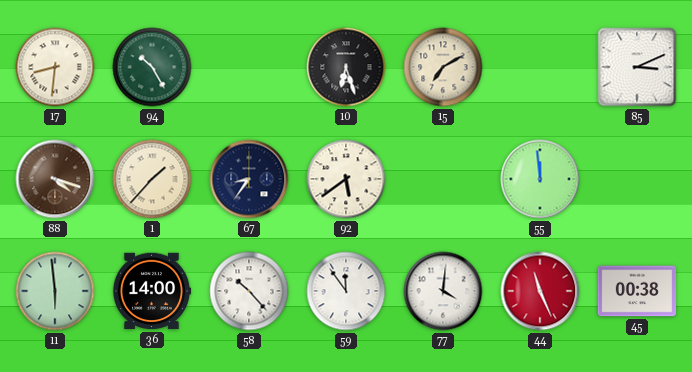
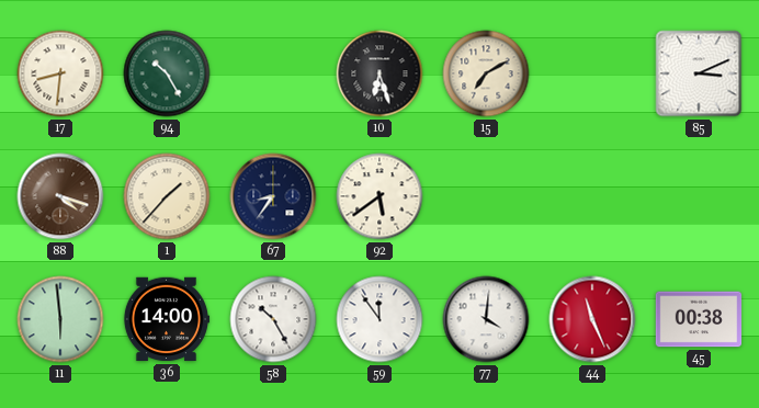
55: 11:59 -> none
58: 10:23 -> 10:25
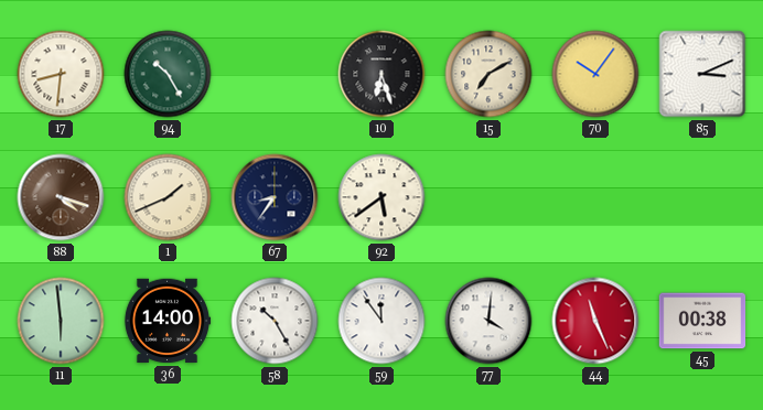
70: none -> 10:06
1: 1:37 -> 1:41
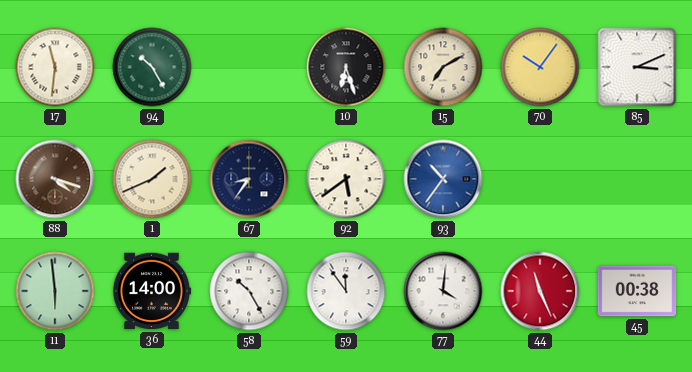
17: 8:31 -> 11:31
93: none -> 10:36
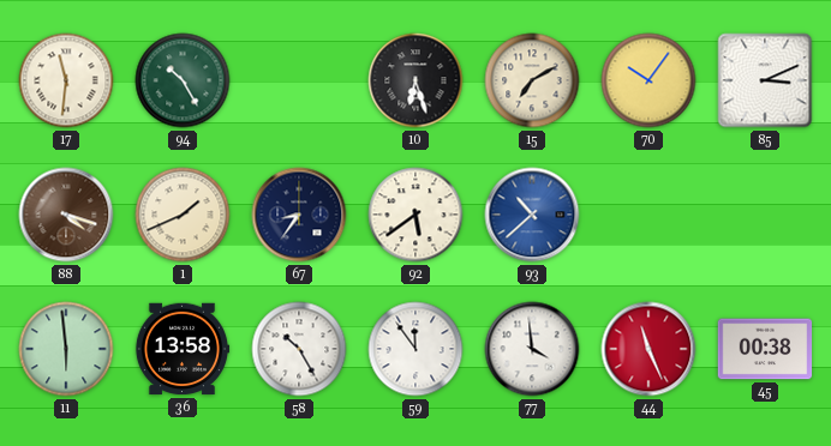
93: 10:36 -> 10:38
36: 14:00 -> 13:58
77: 4:01 -> 3:59
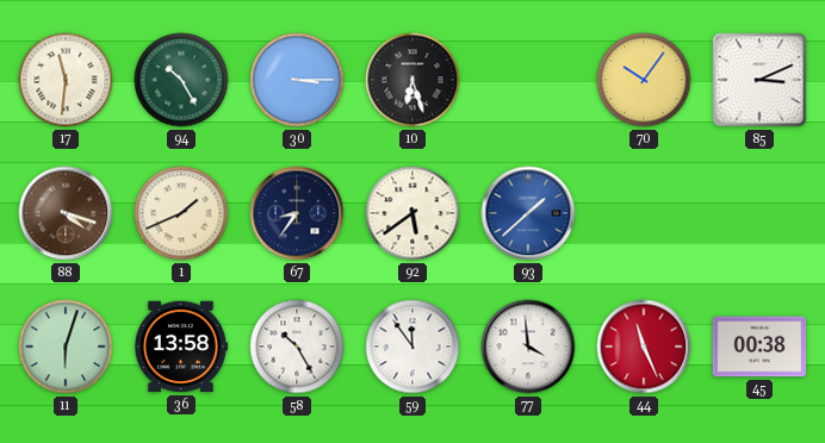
30: none -> 3:15
15: 7:10 -> none
93: 10:38 -> 1:38
11: 5:59 -> 6:03
